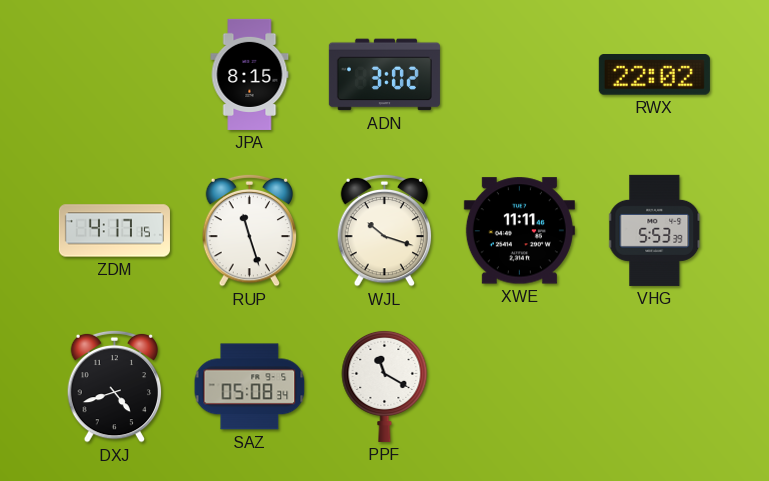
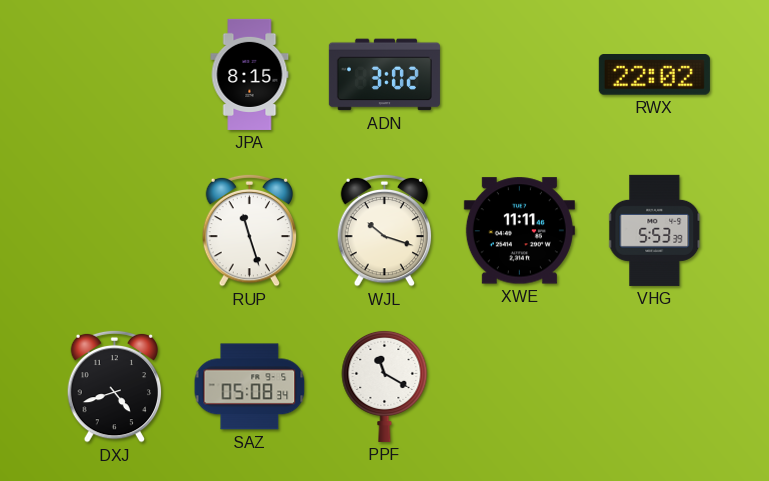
ZDM: 4:17 -> none
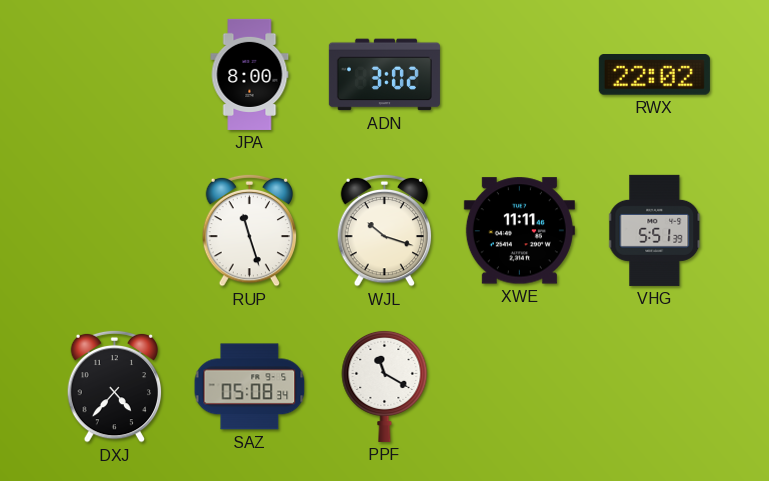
JPA: 8:15 -> 8:00
VHG: 5:53 -> 5:51
DXJ: 4:42 -> 4:37
